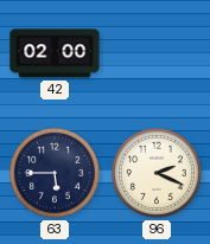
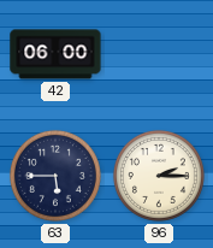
42: 02:00 -> 06:00
96: 2:19 -> 2:15
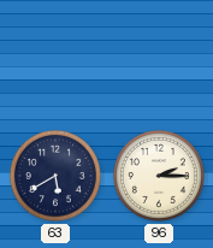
42: 06:00 -> none
63: 5:45 -> 5:40
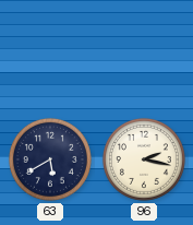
96: 2:15 -> 2:17
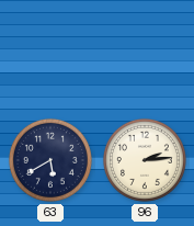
96: 2:17 -> 2:14
